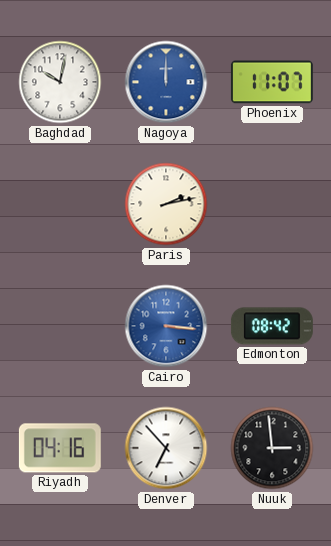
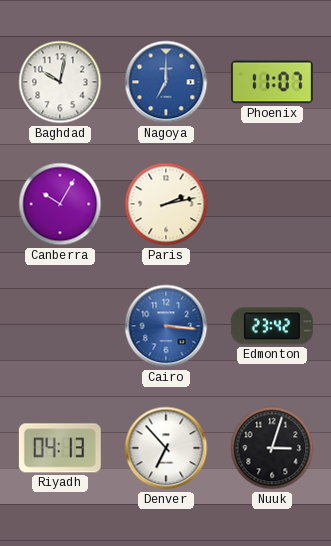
Nagoya: 12:00 -> 7:00
Canberra: none -> 10:05
Edmonton: 08:42 -> 23:42
Riyadh: 04:16 -> 04:13
Nuuk: 2:59 -> 3:03
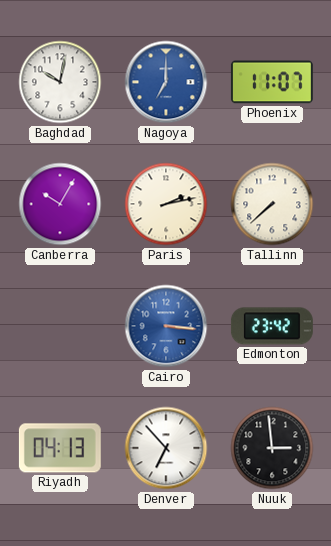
Tallinn: none -> 7:38
Nuuk: 3:03 -> 2:59
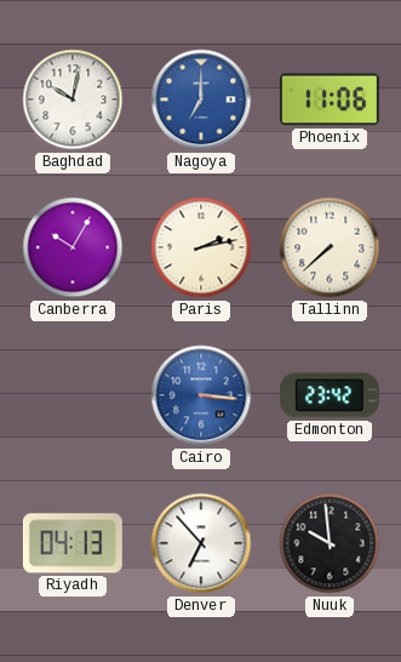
Phoenix: 11:07 -> 11:06
Nuuk: 2:59 -> 9:59
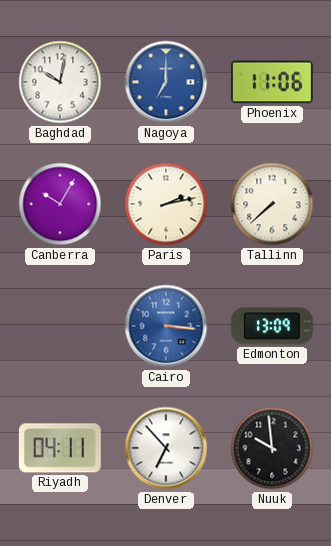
Edmonton: 23:42 -> 13:09
Riyadh: 04:13 -> 04:11
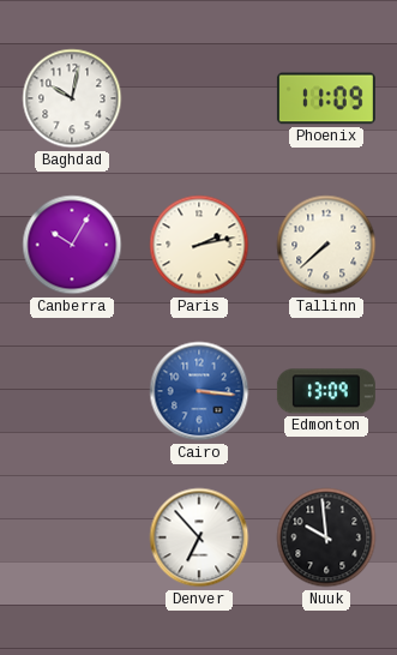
Nagoya: 7:00 -> none
Phoenix: 11:06 -> 11:09
Riyadh: 04:11 -> none
